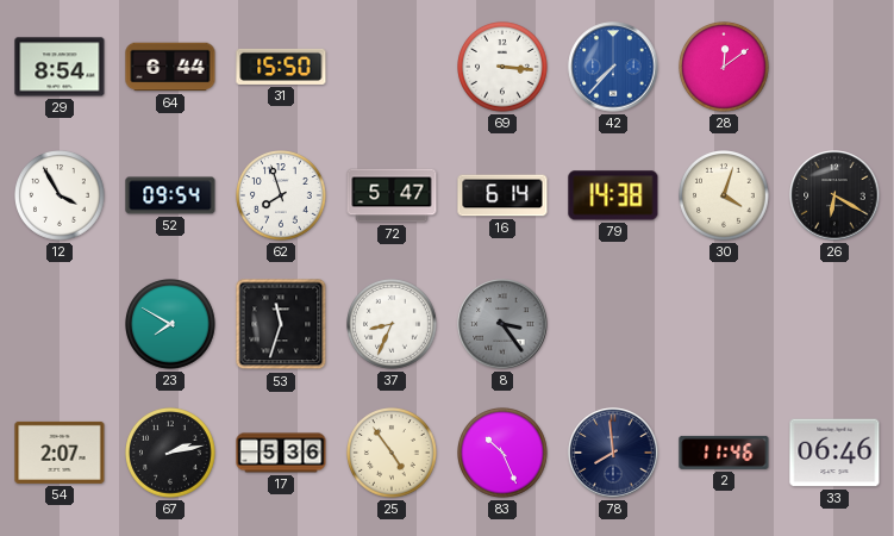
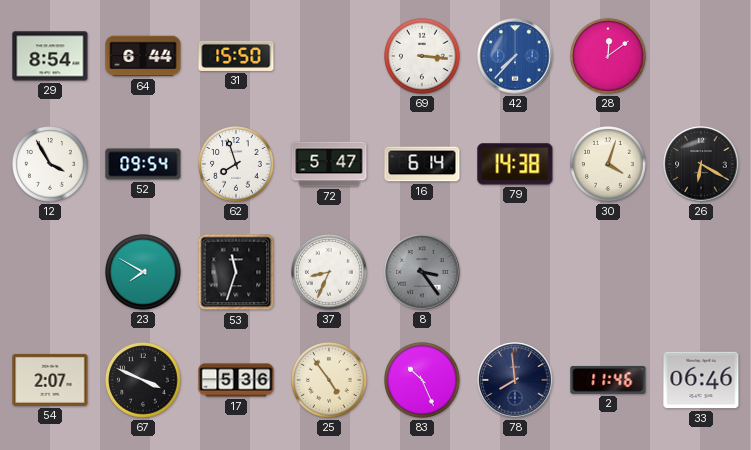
67: 2:13 -> 3:49
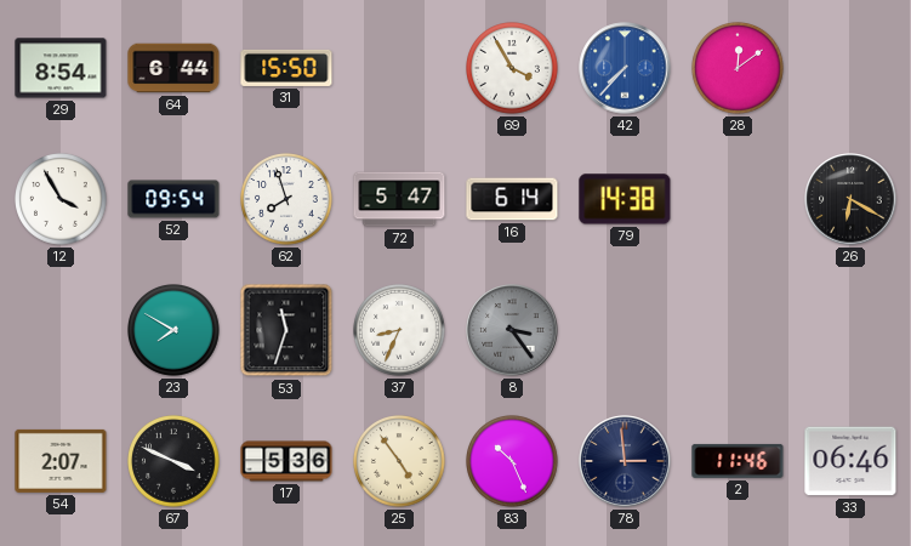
69: 3:16 -> 3:55
30: 4:03 -> none
78: 7:59 -> 2:59
